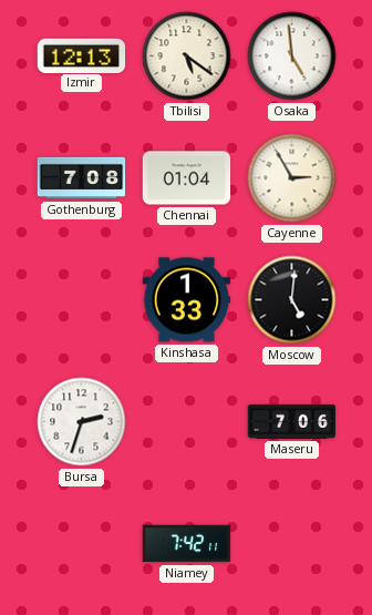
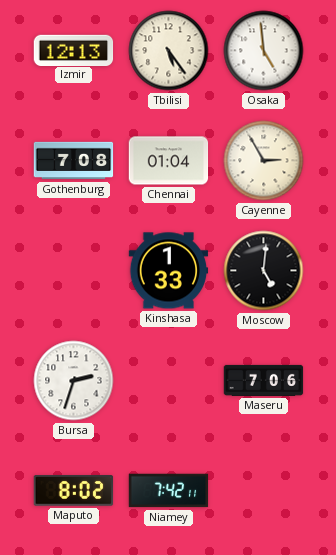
Tbilisi: 5:21 -> 5:24
Maputo: none -> 8:02
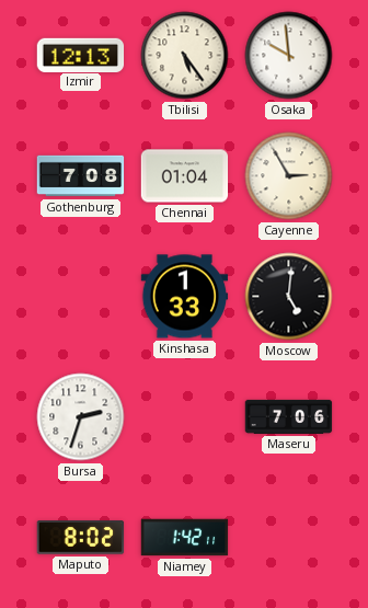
Osaka: 4:59 -> 9:59
Niamey: 7:42 -> 1:42
